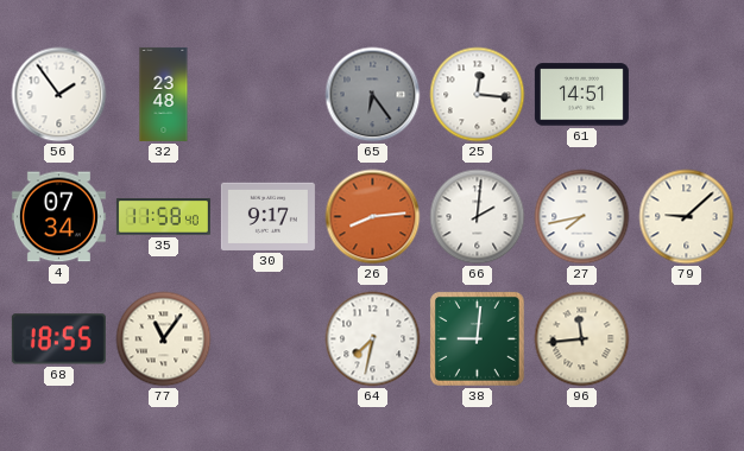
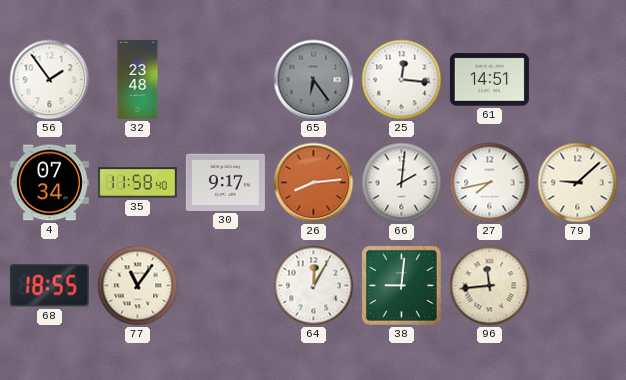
64: 7:32 -> 12:05
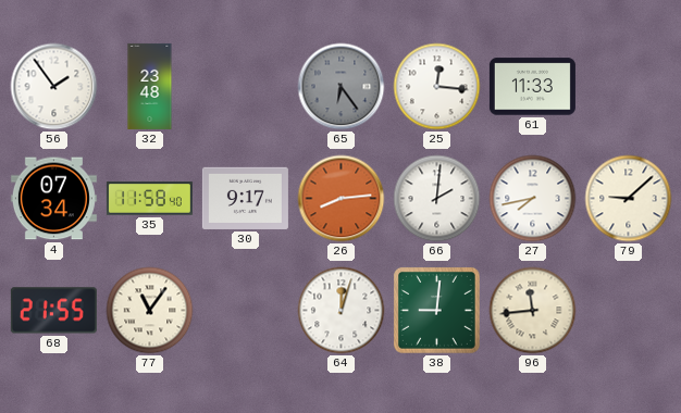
61: 14:51 -> 11:33
68: 18:55 -> 21:55
64: 12:05 -> 12:03
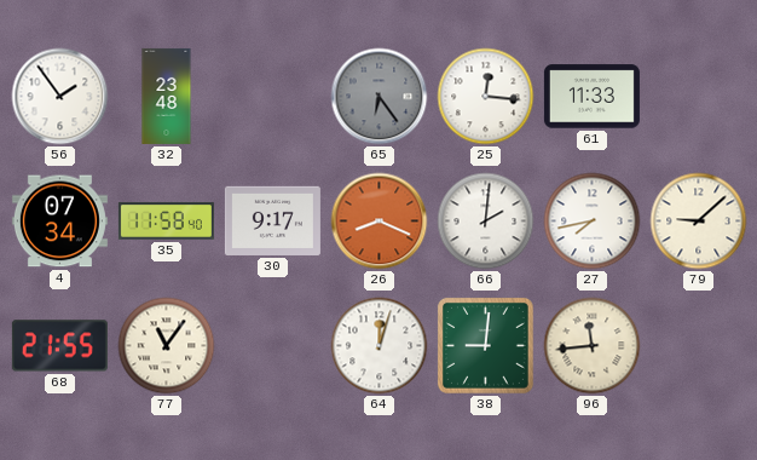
26: 8:14 -> 8:19
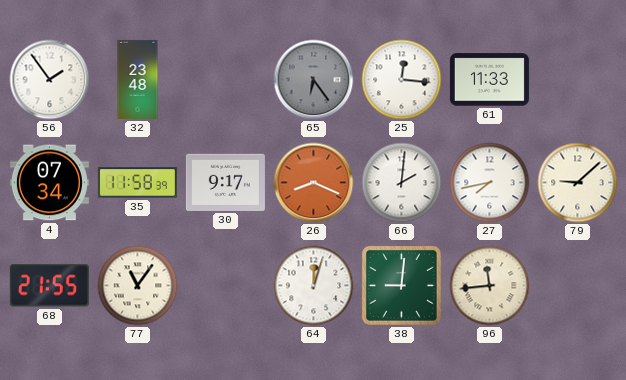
35: 11:58:40 -> 11:58:39
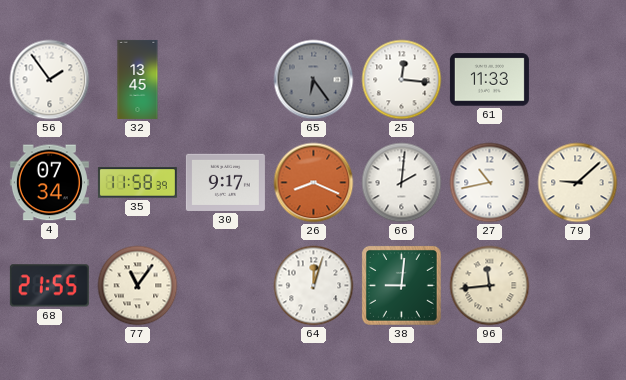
32: 23:48 -> 13:45
27: 7:43 -> 10:43
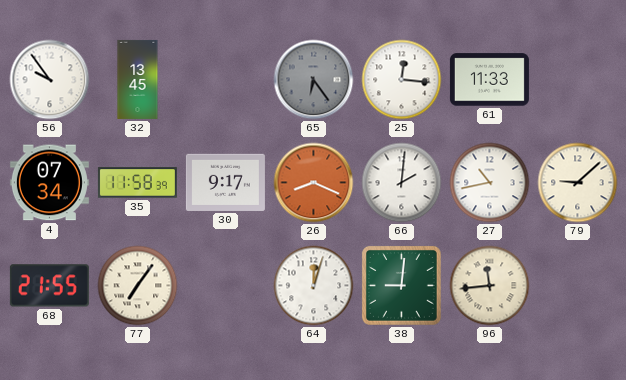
56: 1:54 -> 9:54
77: 11:06 -> 7:06
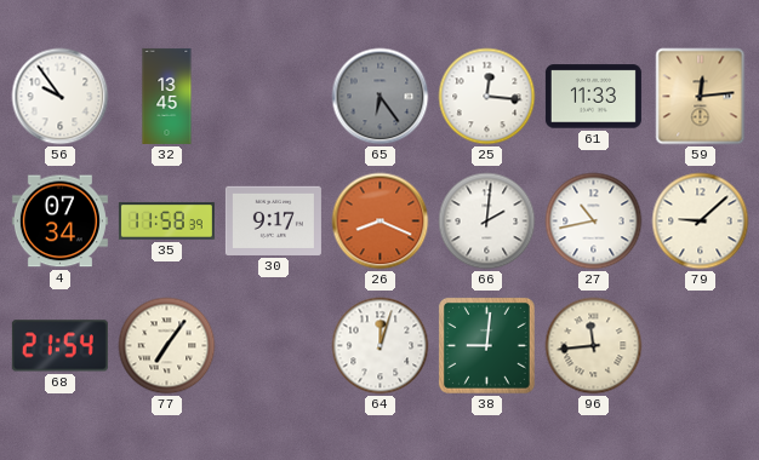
59: none -> 12:14
68: 21:55 -> 21:54
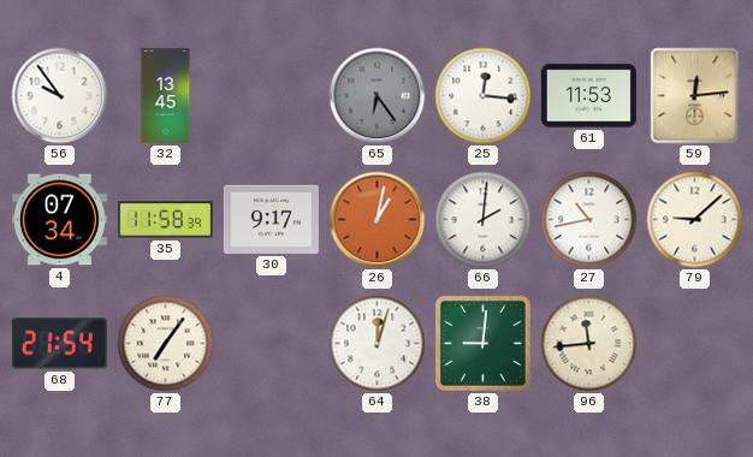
61: 11:33 -> 11:53
26: 8:19 -> 1:02
